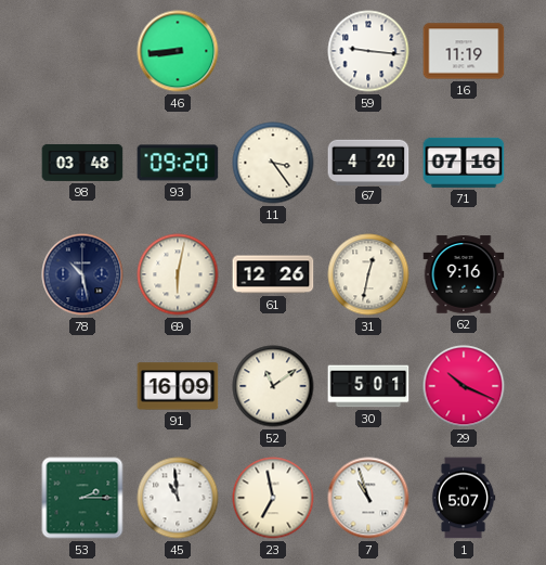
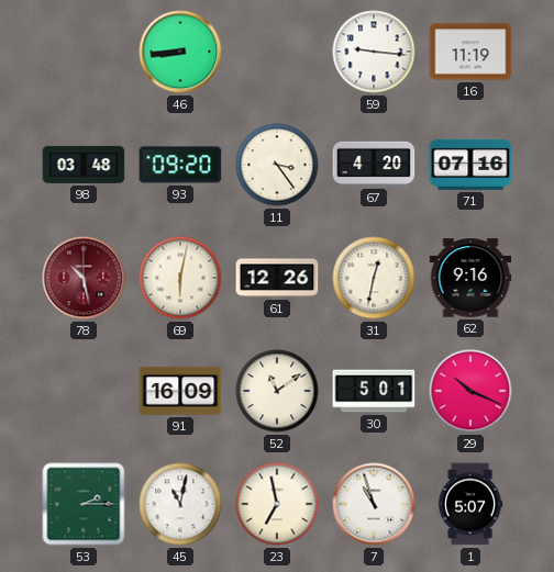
78 dial: navy -> burgundy
45: 10:59 -> 11:02
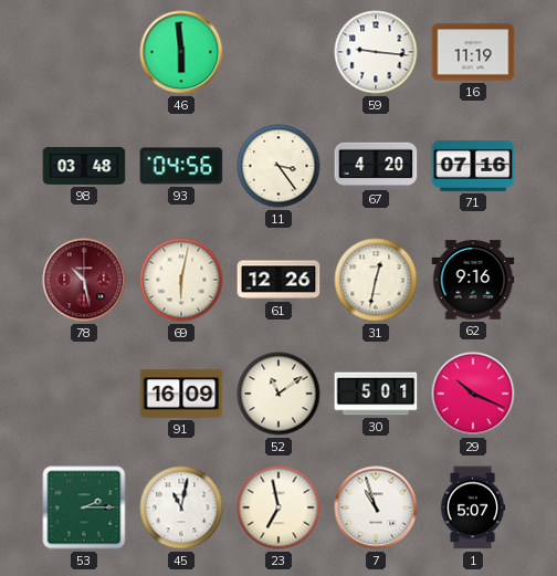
46: 8:44 -> 5:59
93: 09:20 -> 04:56
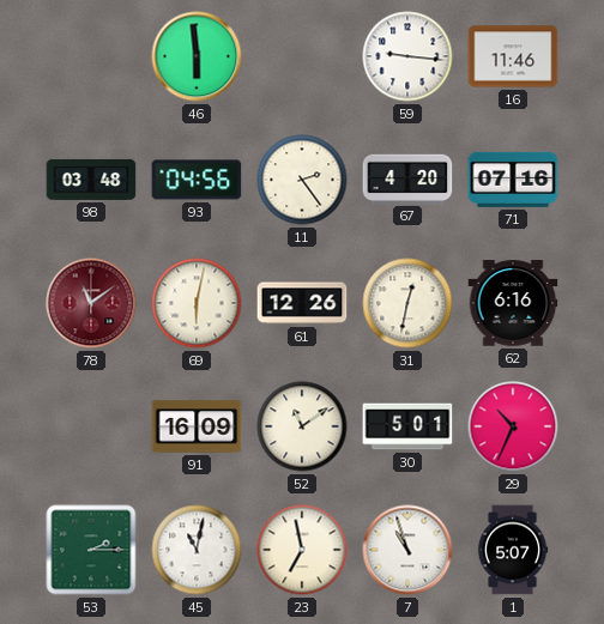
16: 11:19 -> 11:46
11: 3:24 -> 2:24
78: 10:28 -> 11:09
62: 9:16 -> 6:16
29: 10:19 -> 10:34
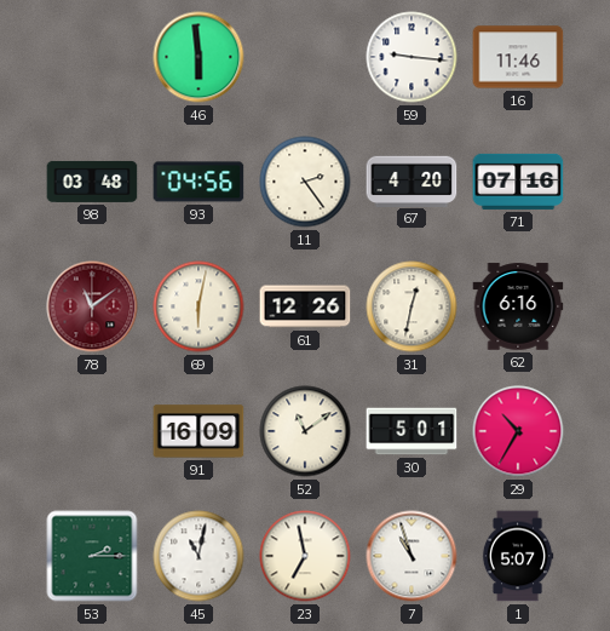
29: 10:34 -> 10:35
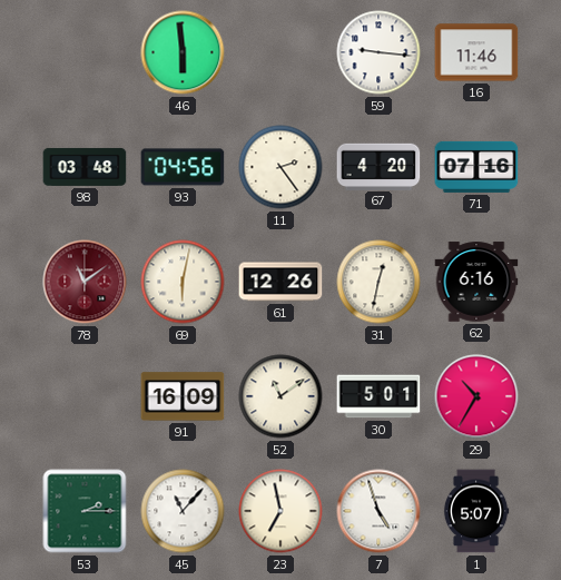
45: 11:02 -> 11:07
7: 10:57 -> 4:57
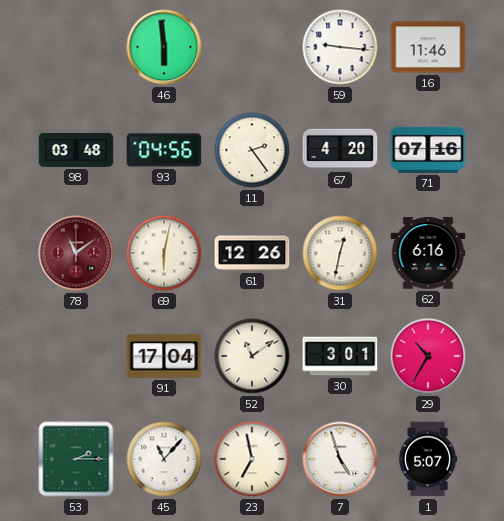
91: 16:09 -> 17:04
30: 5:01 -> 3:01
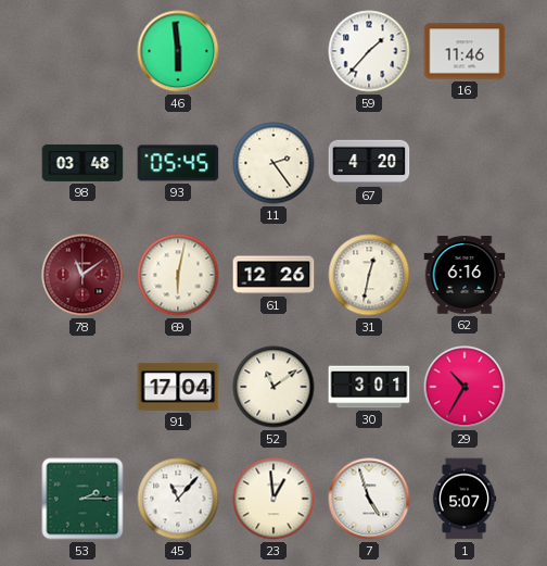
59: 9:16 -> 1:37
93: 04:56 -> 05:45
71: 07:16 -> none
23: 6:58 -> 12:59
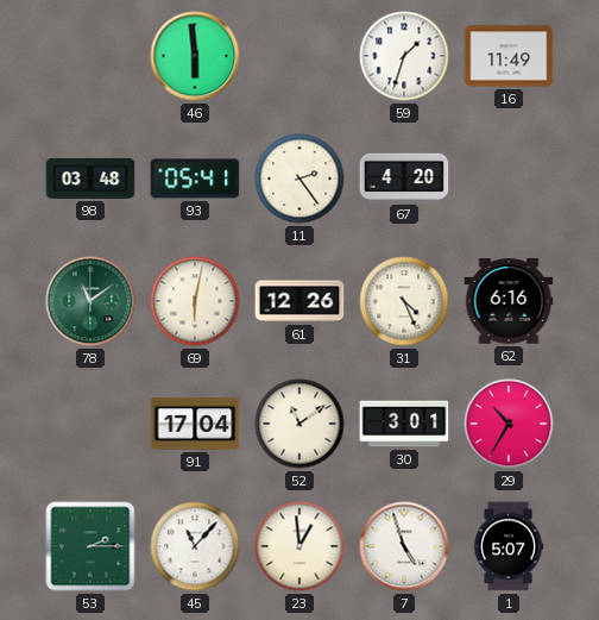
59: 1:37 -> 1:33
16: 11:46 -> 11:49
93: 05:45 -> 05:41
78 dial: burgundy -> green
31: 12:32 -> 4:26
